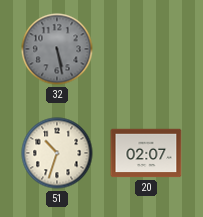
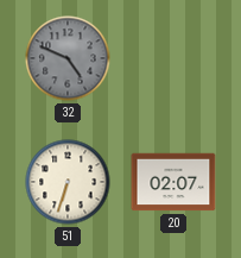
32: 5:28 -> 4:49
51: 10:33 -> 6:33
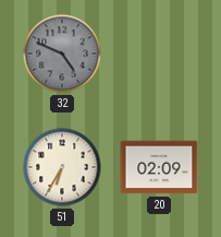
51: 6:33 -> 6:35
20: 02:07 -> 02:09
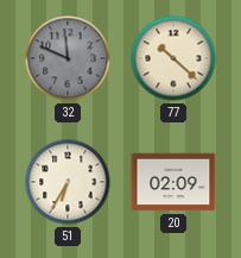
32: 4:49 -> 11:49
77: none -> 10:22
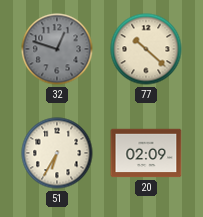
32: 11:49 -> 12:48
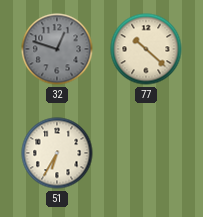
20: 02:09 -> none
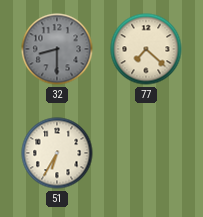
32: 12:48 -> 8:30
77: 10:22 -> 7:22
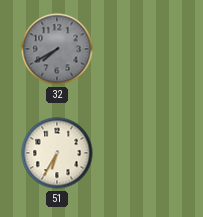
32: 8:30 -> 7:40
77: 7:22 -> none
